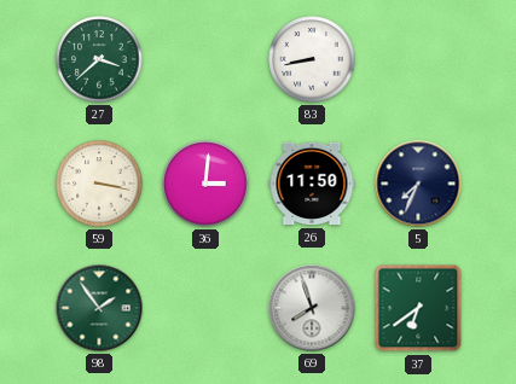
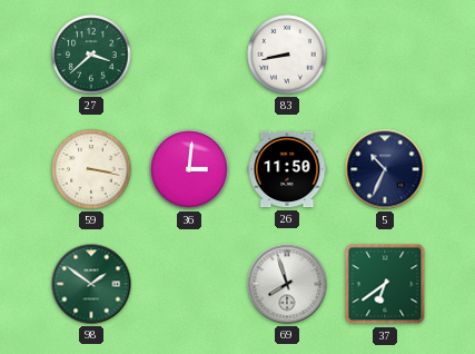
5: 7:34 -> 10:34
98: 1:54 -> 1:51
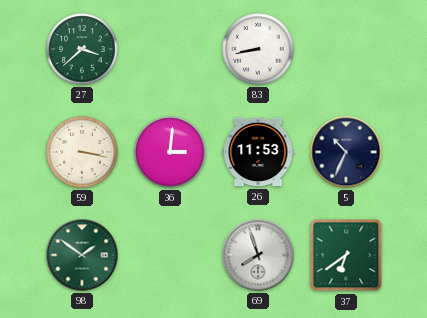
26: 11:50 -> 11:53
